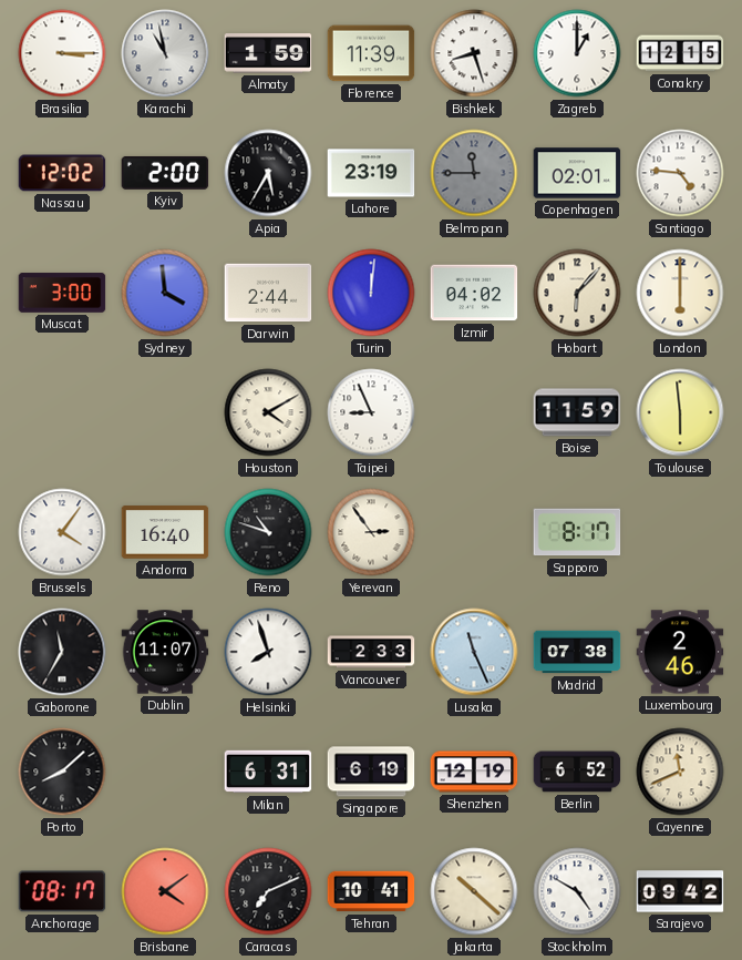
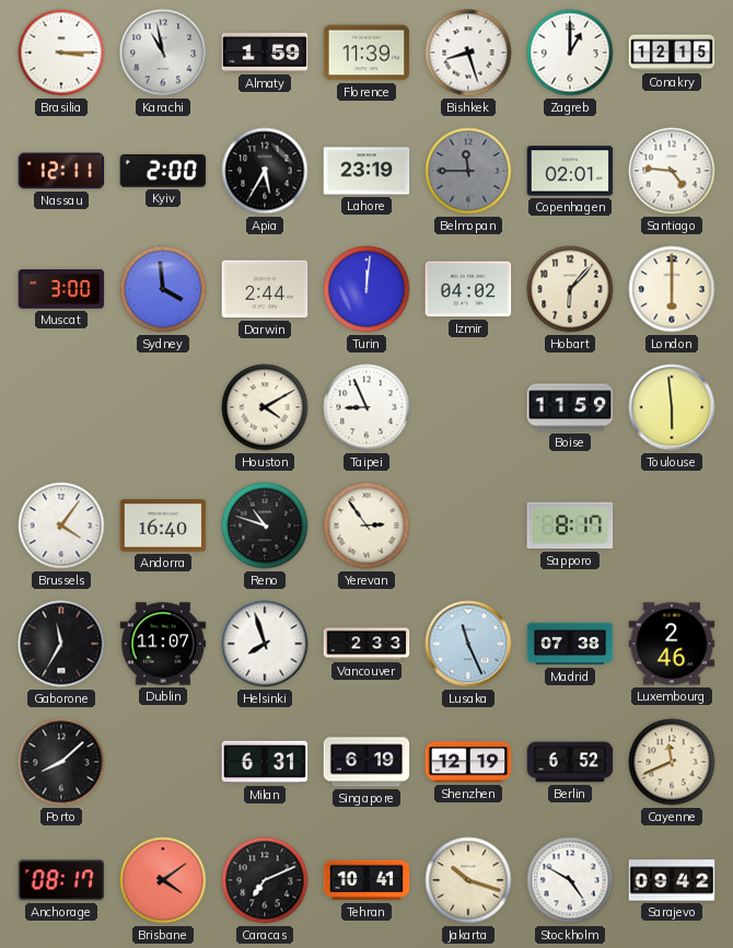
Nassau: 12:02 -> 12:11
Jakarta: 10:22 -> 10:18
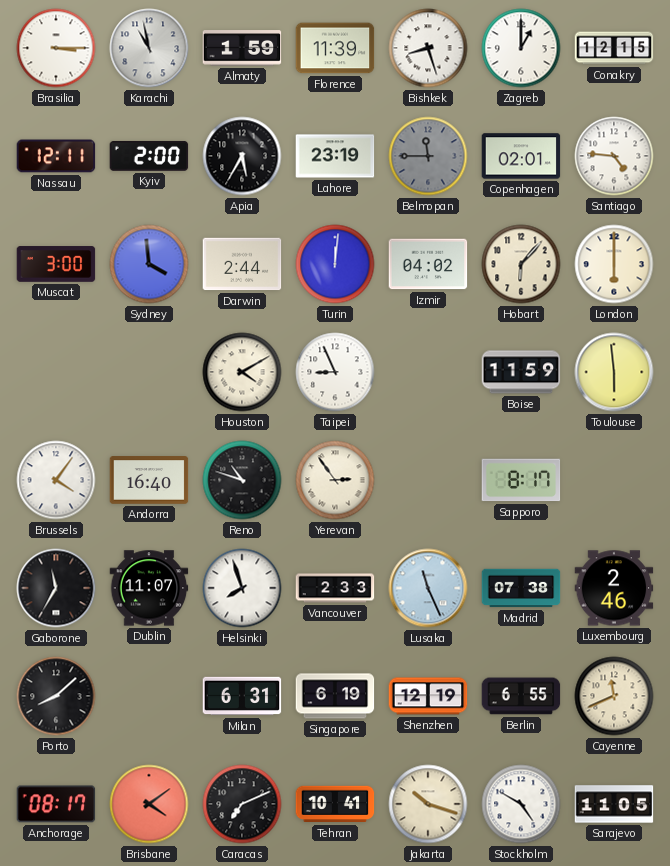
Berlin: 6:52 -> 6:55
Sarajevo: 09:42 -> 11:05
